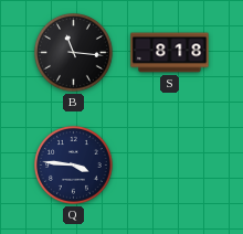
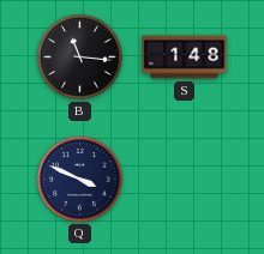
S: 8:18 -> 1:48
Q: 3:46 -> 3:49
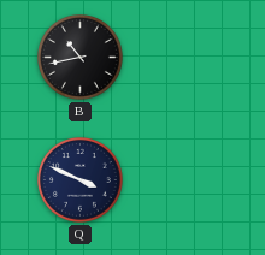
B: 11:16 -> 10:43
S: 1:48 -> none
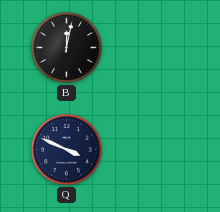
B: 10:43 -> 12:02
